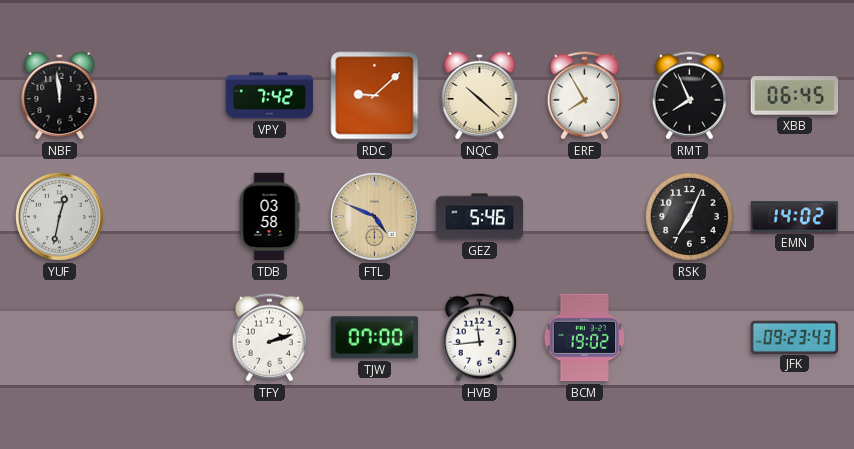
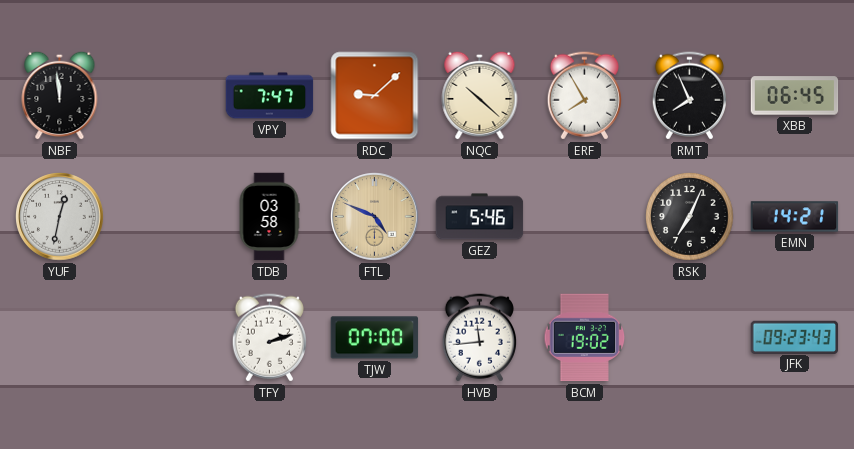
VPY: 7:42 -> 7:47
EMN: 14:02 -> 14:21
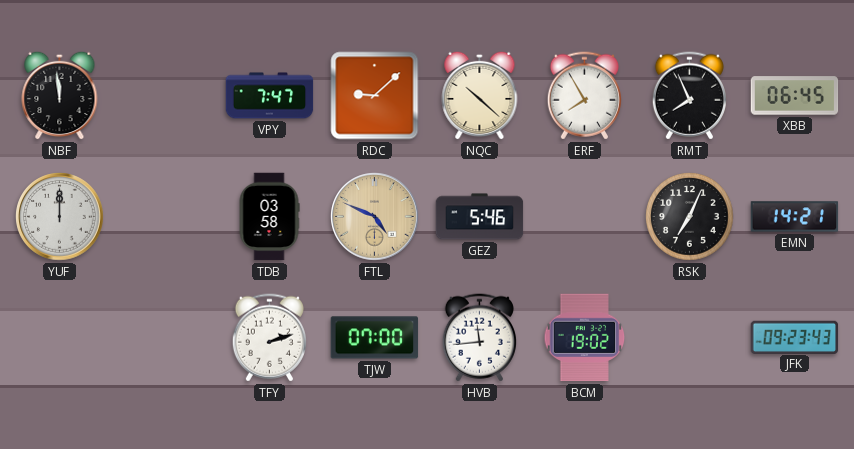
YUF: 12:32 -> 12:00
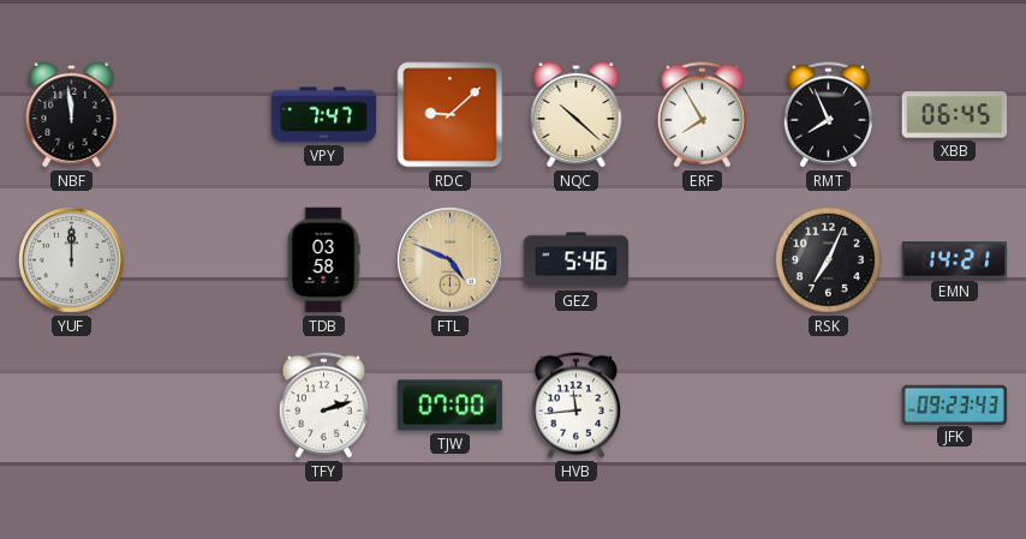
BCM: 19:02 -> none
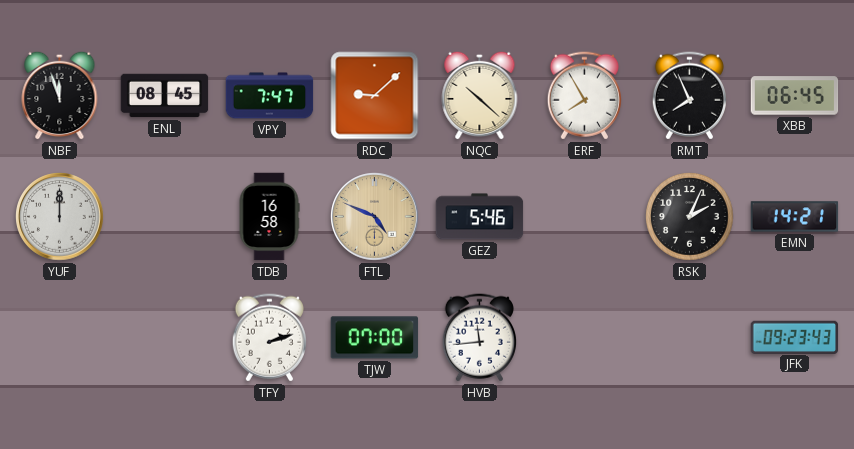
NBF: 11:59 -> 11:57
ENL: none -> 08:45
TDB: 03:58 -> 16:58
RSK: 7:04 -> 2:04
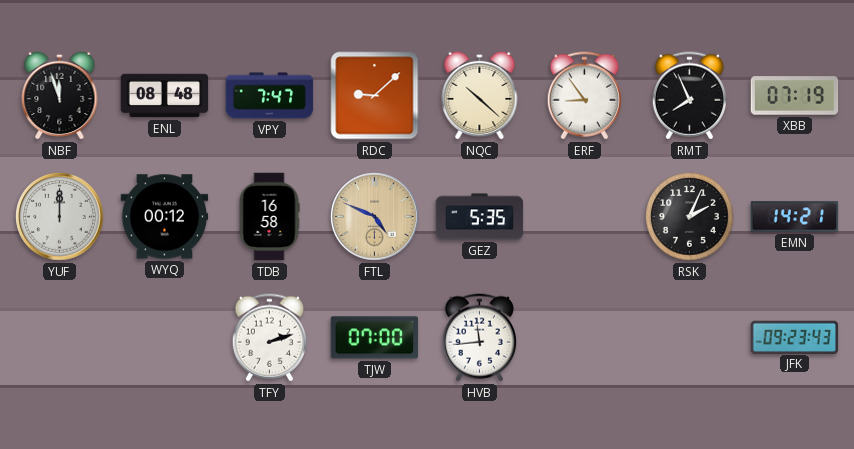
ENL: 08:45 -> 08:48
ERF: 7:55 -> 8:54
XBB: 06:45 -> 07:19
WYQ: none -> 00:12
GEZ: 5:46 -> 5:35
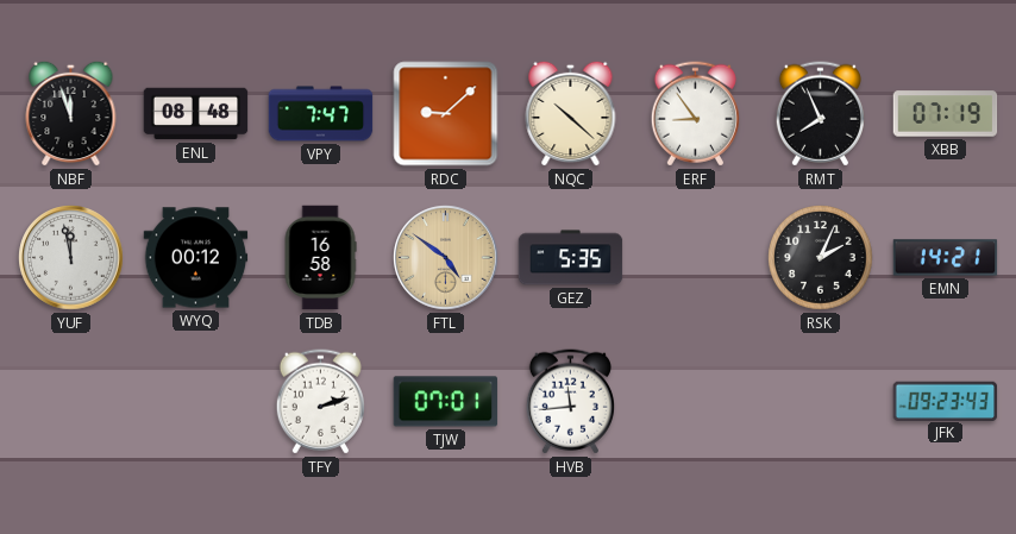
YUF: 12:00 -> 11:58
FTL: 4:49 -> 4:51
TJW: 07:00 -> 07:01
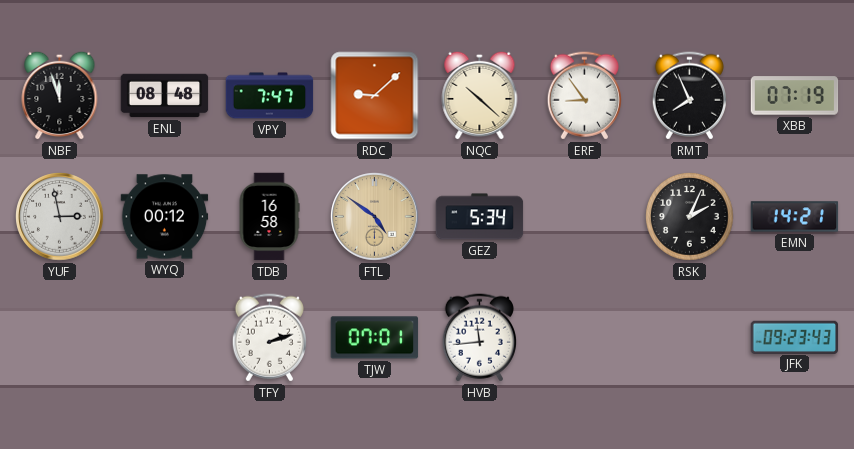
YUF: 11:58 -> 2:58
GEZ: 5:35 -> 5:34
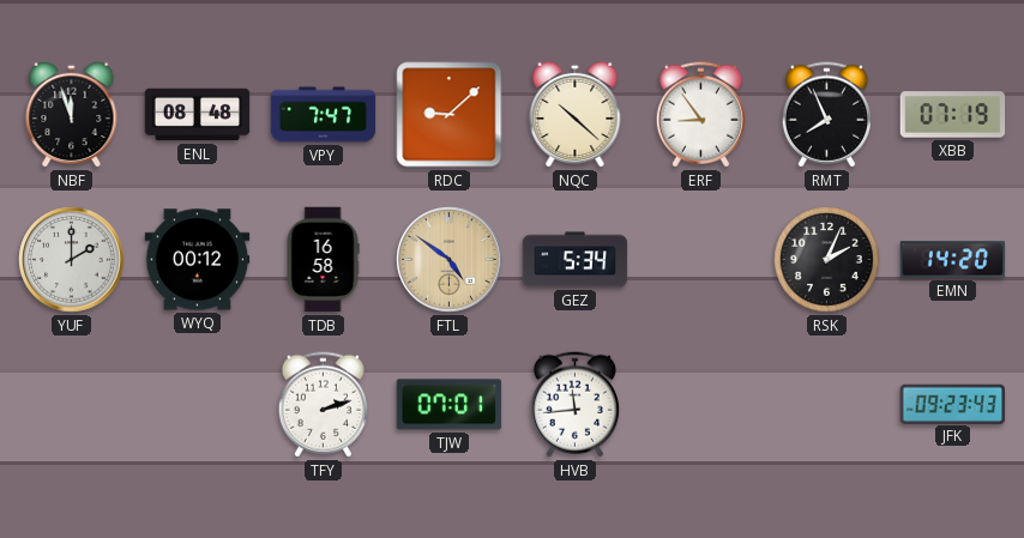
YUF: 2:58 -> 2:00
EMN: 14:21 -> 14:20
